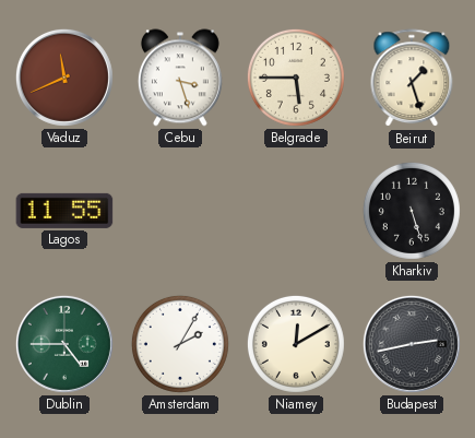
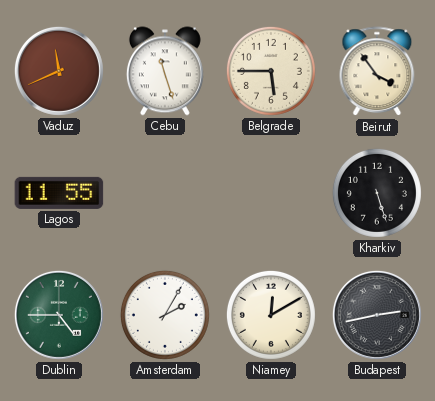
Cebu: 3:27 -> 11:27
Beirut: 1:27 -> 3:54
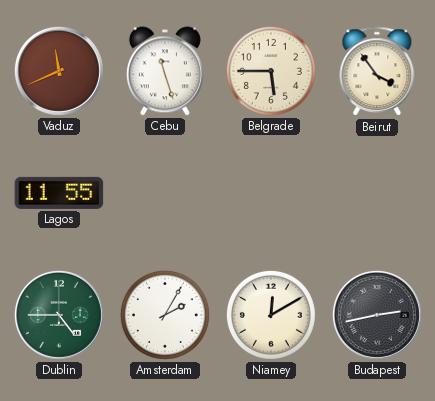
Kharkiv: 5:27 -> none
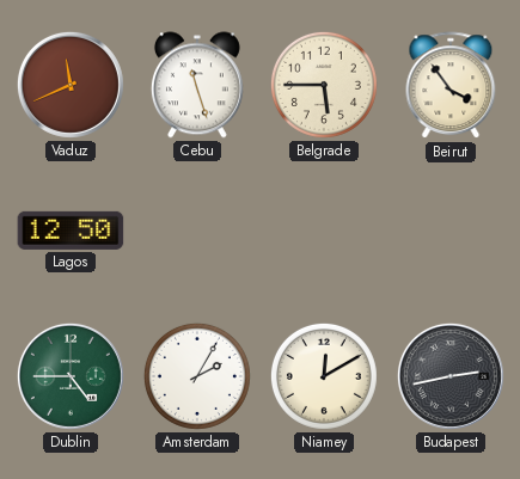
Lagos: 11:55 -> 12:50
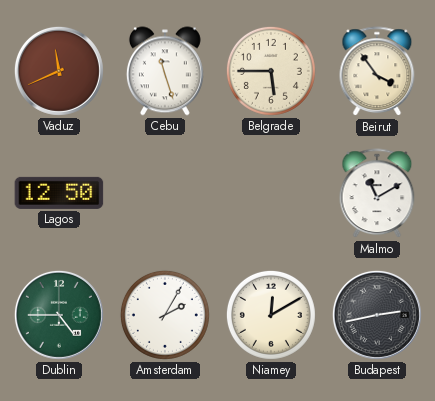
Malmo: none -> 11:10
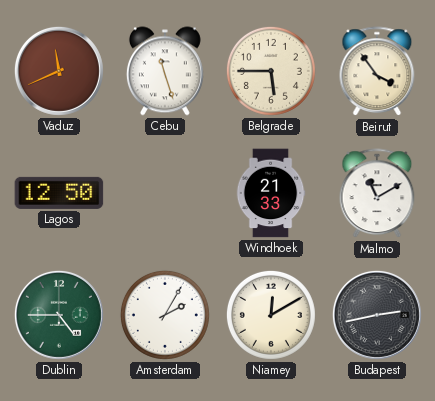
Windhoek: none -> 21:33
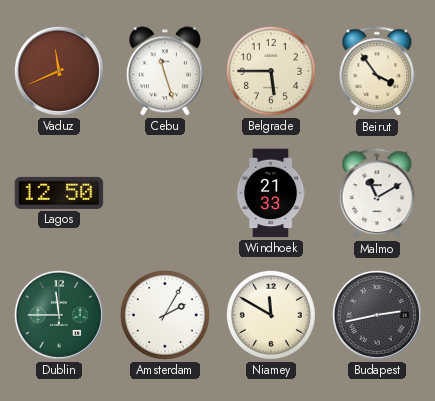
Dublin: 4:45 -> 11:45
Niamey: 12:10 -> 11:50
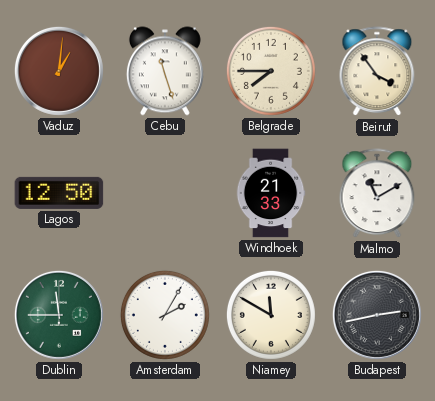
Vaduz: 11:41 -> 1:01
Belgrade: 5:45 -> 7:45
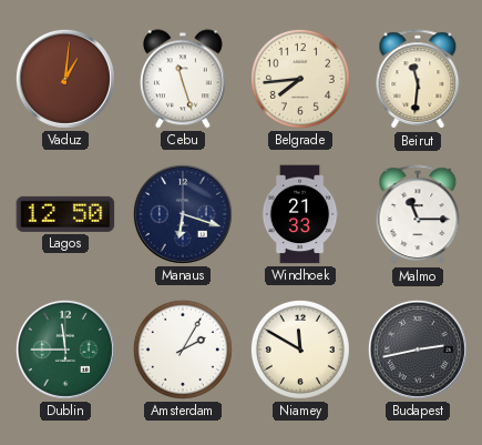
Belgrade: 7:45 -> 7:44
Beirut: 3:54 -> 11:31
Manaus: none -> 6:18
Malmo: 11:10 -> 11:15
